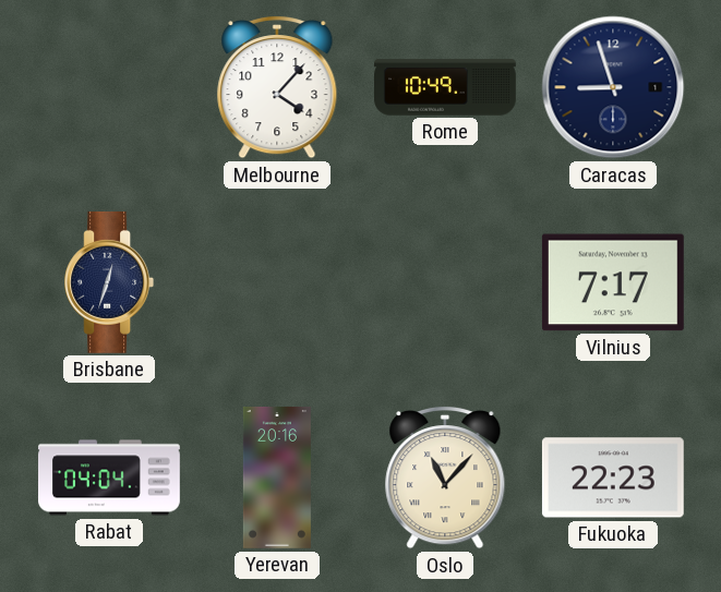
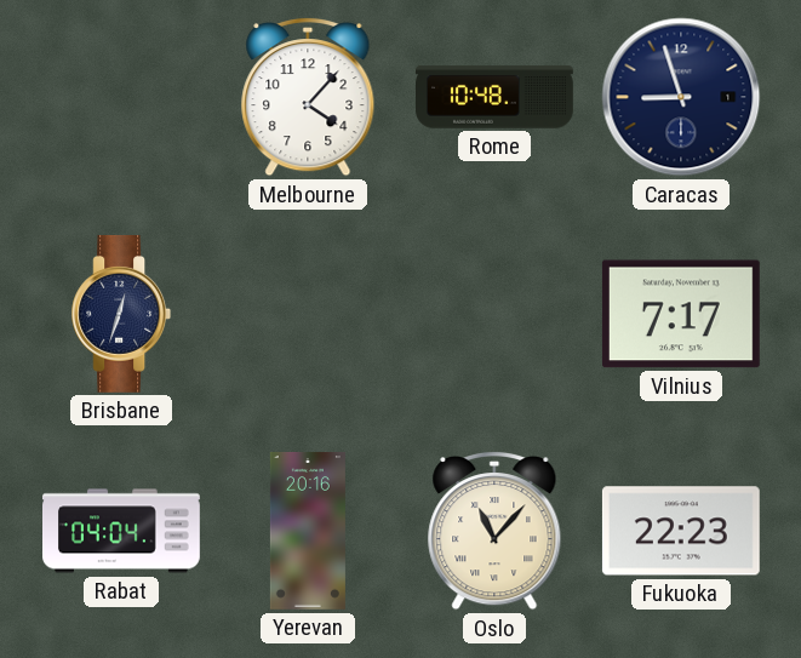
Rome: 10:49 -> 10:48
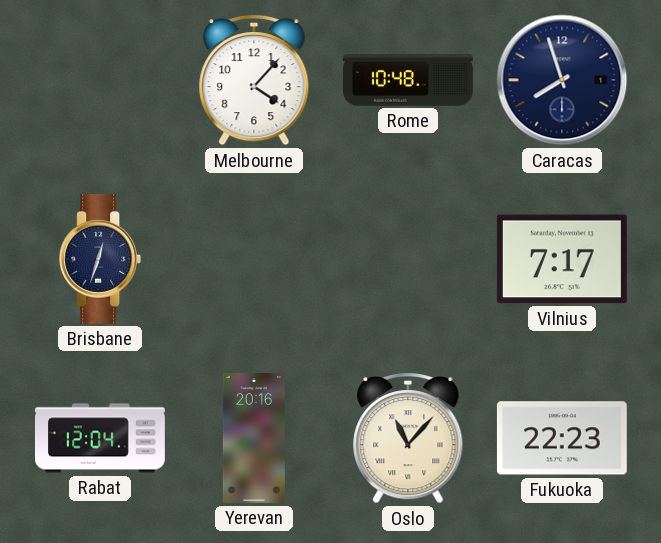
Caracas: 8:57 -> 7:57
Rabat: 04:04 -> 12:04
